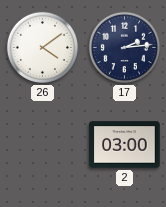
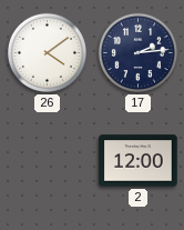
2: 03:00 -> 12:00
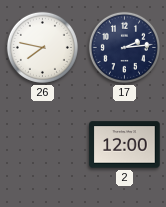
26: 4:09 -> 7:47
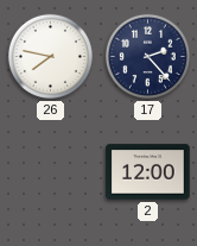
17: 2:14 -> 2:23
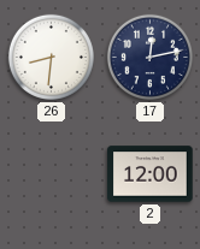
26: 7:47 -> 8:31
17: 2:23 -> 12:13
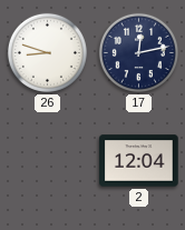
26: 8:31 -> 8:48
2: 12:00 -> 12:04
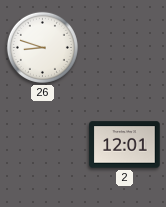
17: 12:13 -> none
2: 12:04 -> 12:01
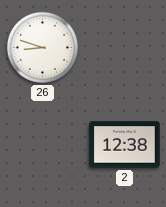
2: 12:01 -> 12:38
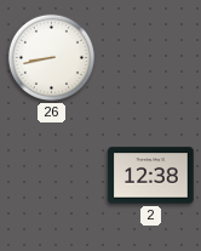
26: 8:48 -> 8:43
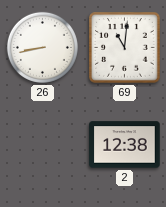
69: none -> 11:01
